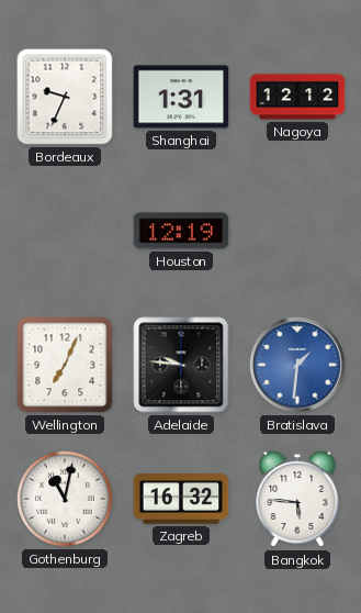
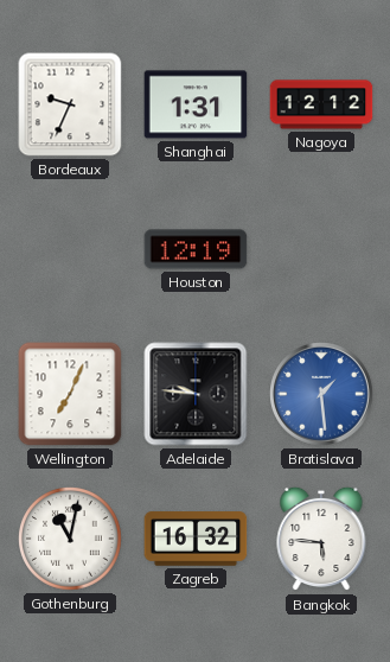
Bratislava: 1:31 -> 1:29
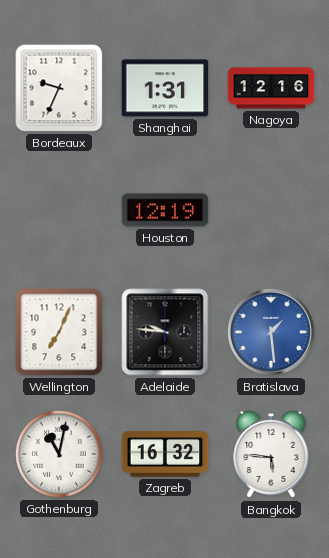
Nagoya: 12:12 -> 12:16
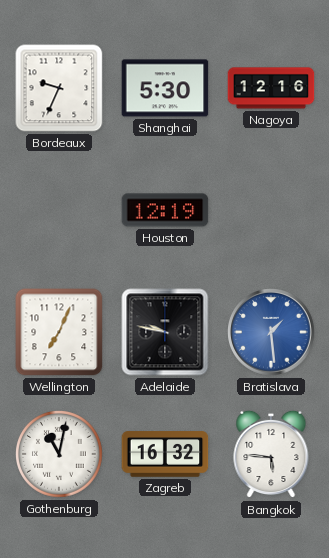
Shanghai: 1:31 -> 5:30
Adelaide: 9:46 -> 9:47
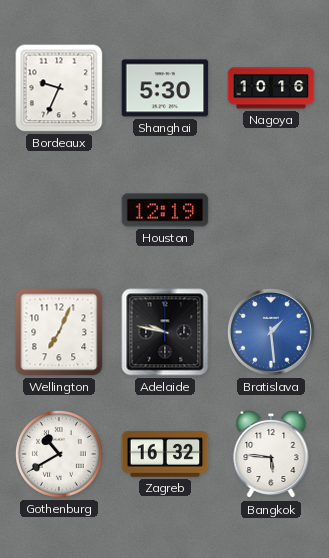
Nagoya: 12:16 -> 10:16
Gothenburg: 11:02 -> 10:40
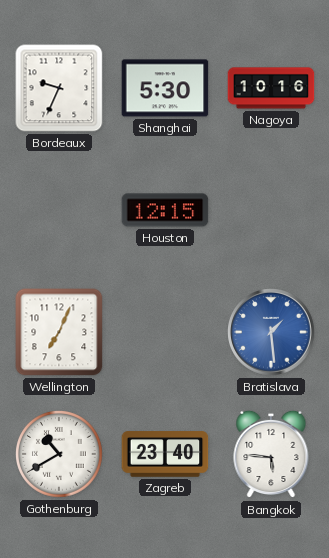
Houston: 12:19 -> 12:15
Adelaide: 9:47 -> none
Zagreb: 16:32 -> 23:40
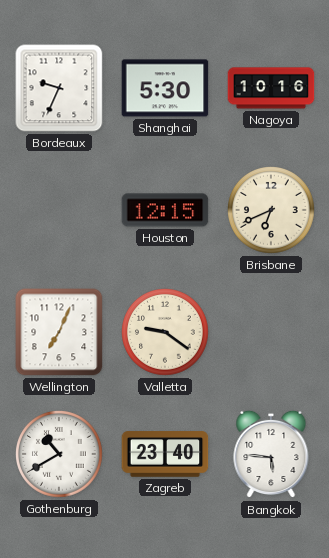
Brisbane: none -> 6:41
Valletta: none -> 9:21
Bratislava: 1:29 -> none
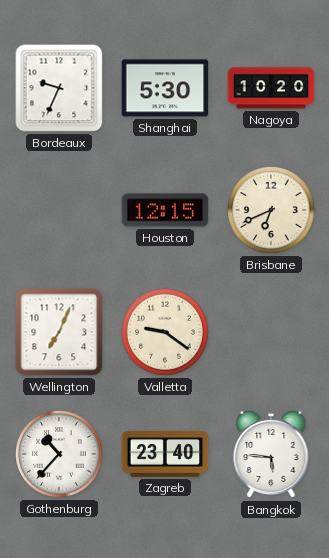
Nagoya: 10:16 -> 10:20
Gothenburg: 10:40 -> 10:37
